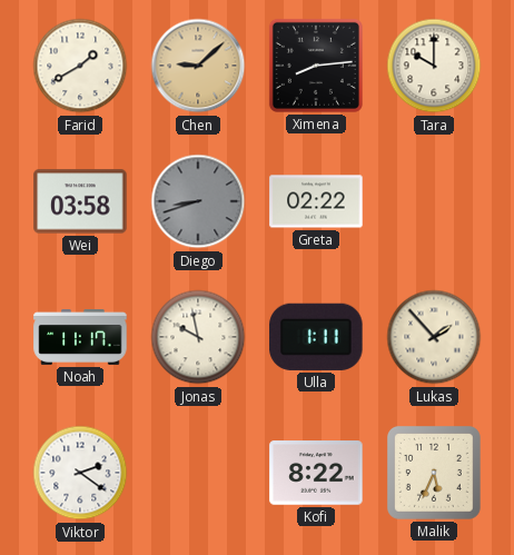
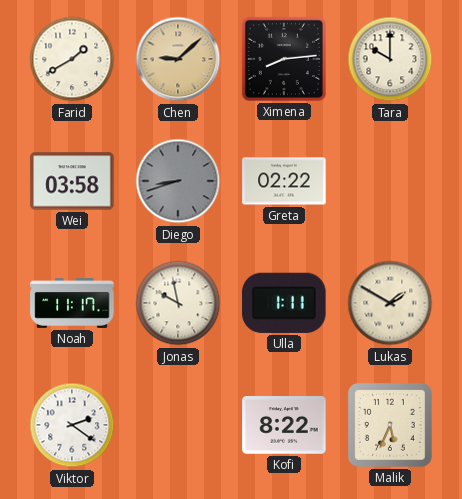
Lukas: 1:53 -> 1:50
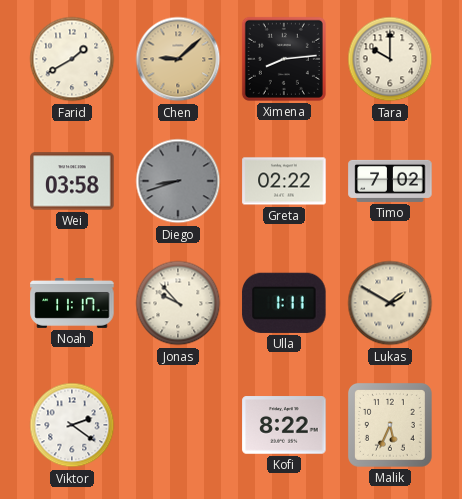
Timo: none -> 7:02
Jonas: 9:58 -> 9:53
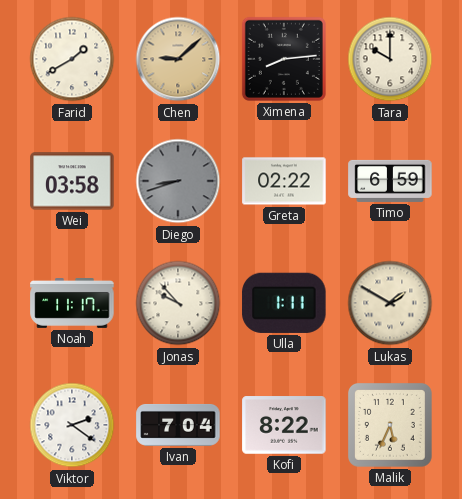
Timo: 7:02 -> 6:59
Ivan: none -> 7:04
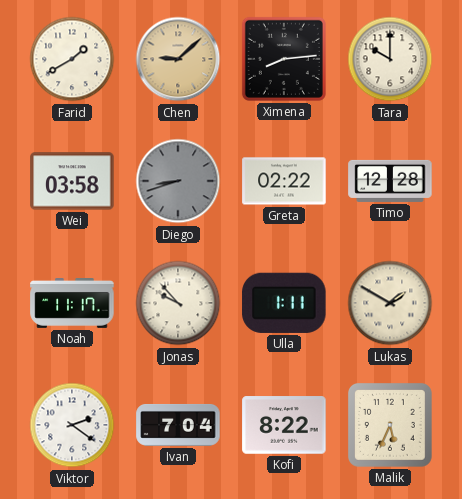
Timo: 6:59 -> 12:28
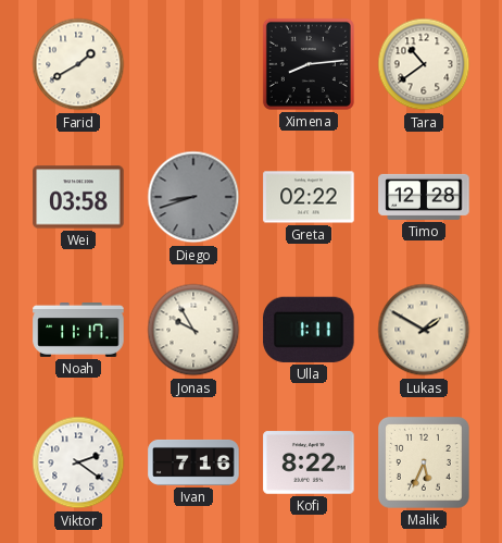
Chen: 9:08 -> none
Tara: 10:00 -> 10:39
Jonas: 9:53 -> 9:55
Ivan: 7:04 -> 7:16
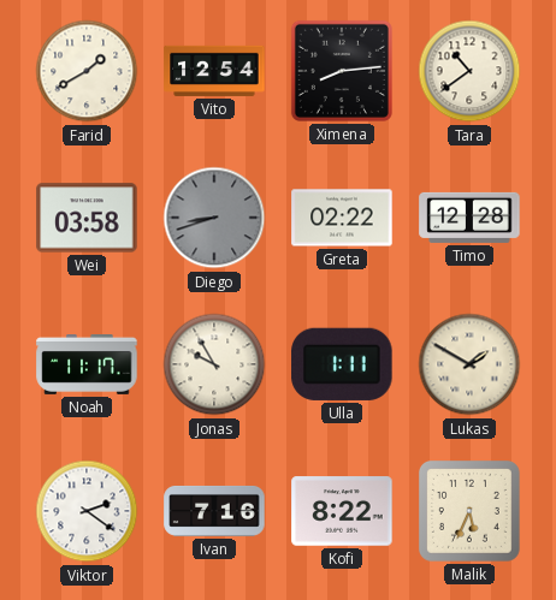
Vito: none -> 12:54
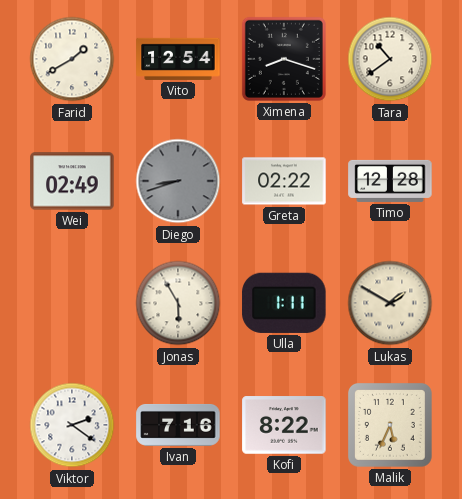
Ximena: 8:14 -> 8:18
Wei: 03:58 -> 02:49
Noah: 11:17 -> none
Jonas: 9:55 -> 5:55
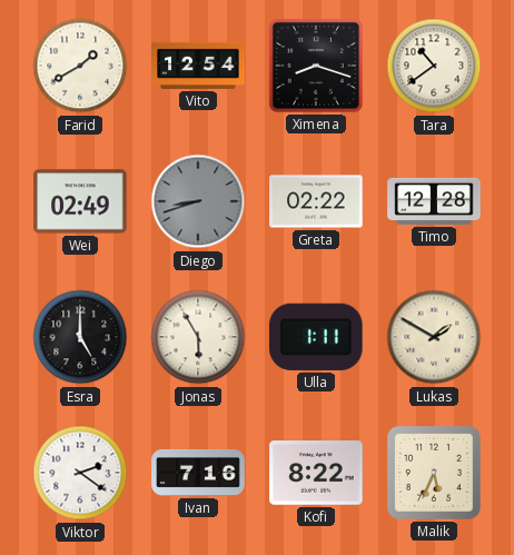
Esra: none -> 5:00
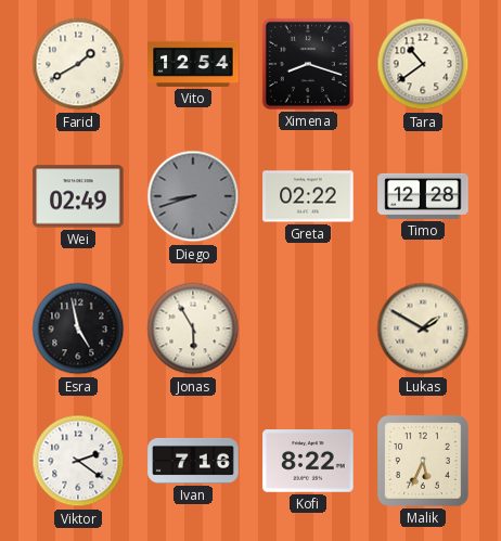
Esra: 5:00 -> 4:58
Ulla: 1:11 -> none
